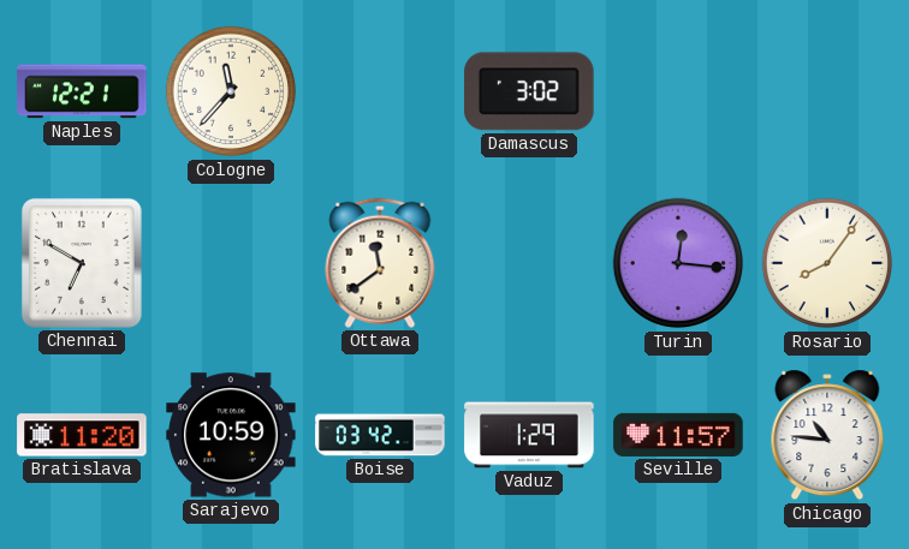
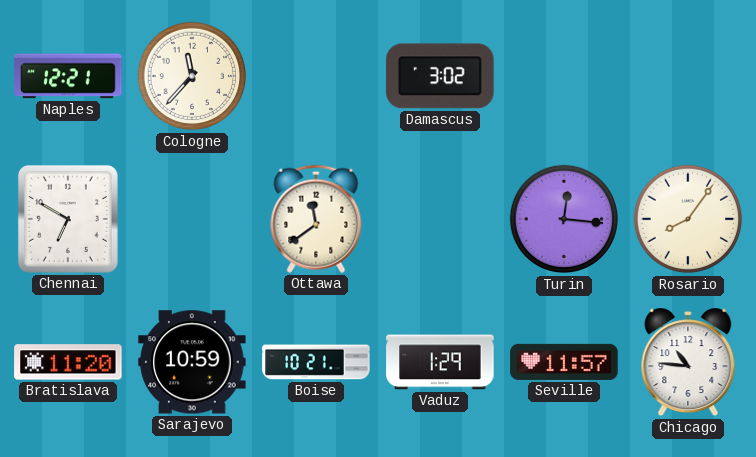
Boise: 03:42 -> 10:21
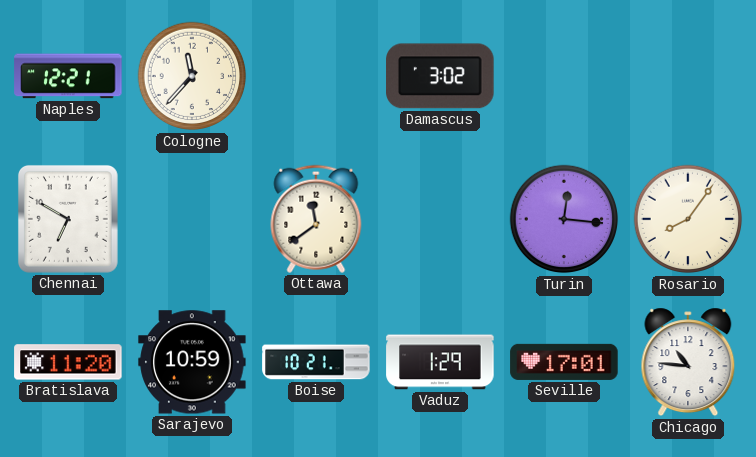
Seville: 11:57 -> 17:01
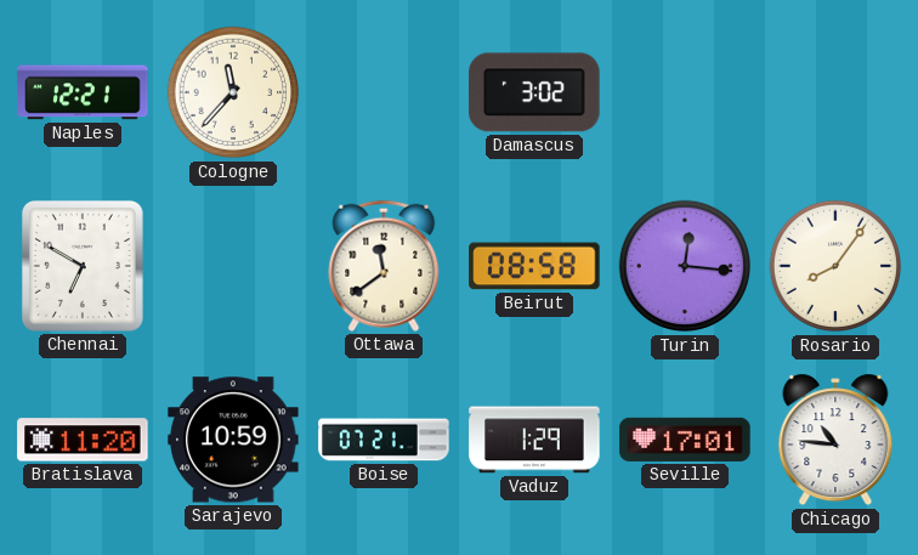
Beirut: none -> 08:58
Boise: 10:21 -> 07:21
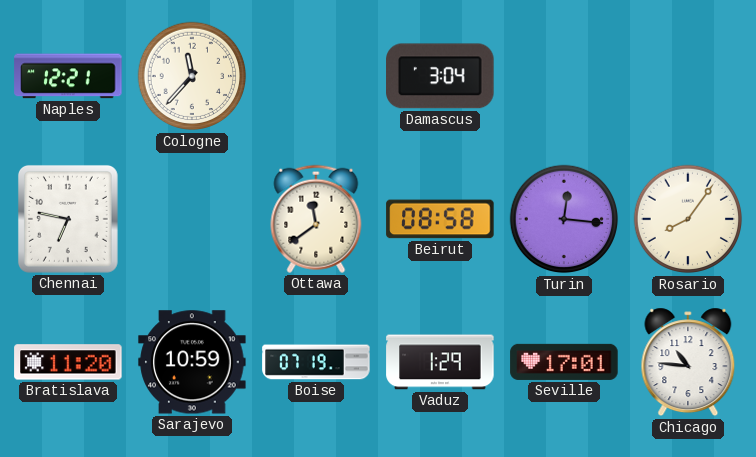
Damascus: 3:02 -> 3:04
Chennai: 6:50 -> 6:47
Boise: 07:21 -> 07:19
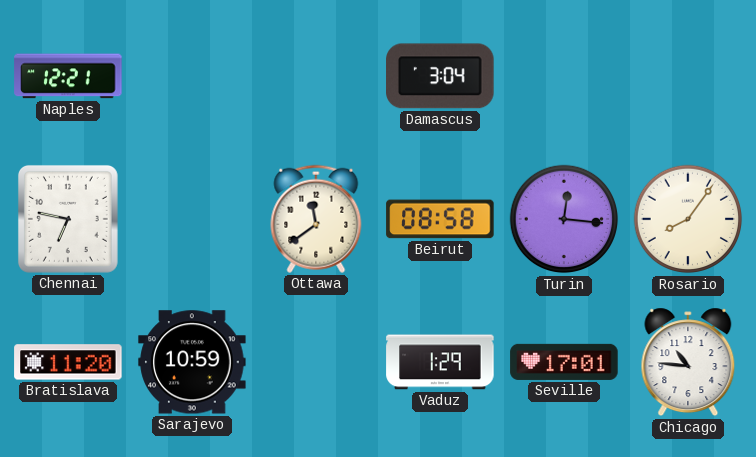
Cologne: 11:37 -> none
Boise: 07:19 -> none
